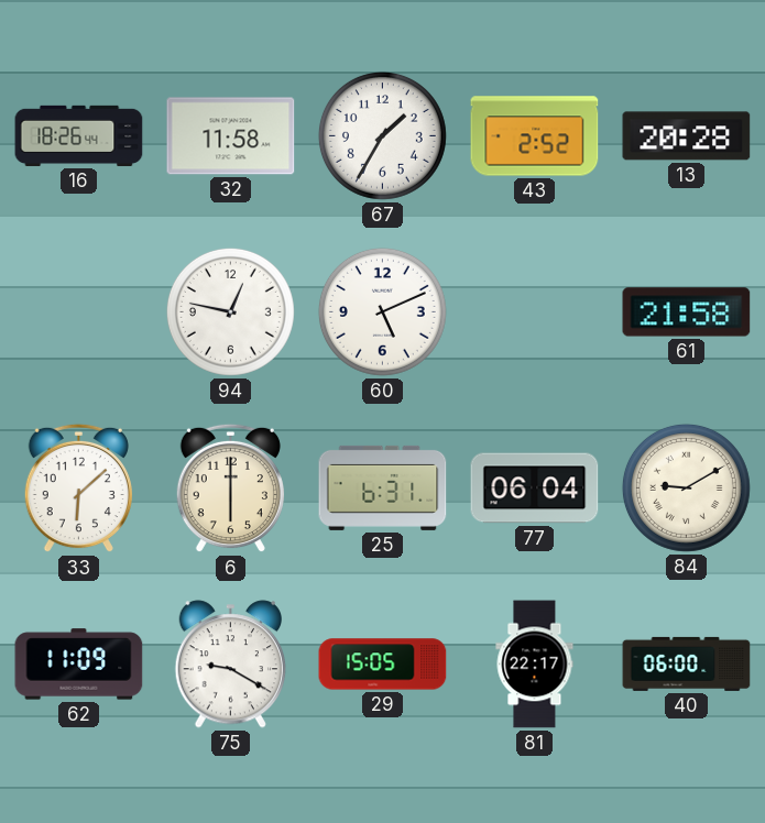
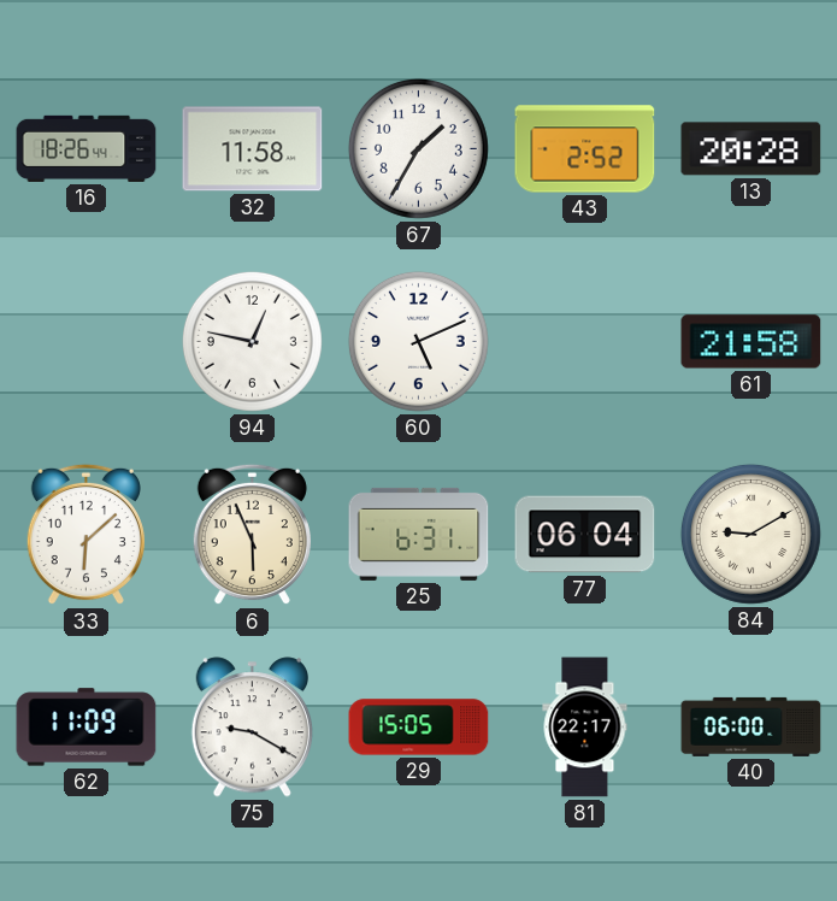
6: 6:00 -> 5:56
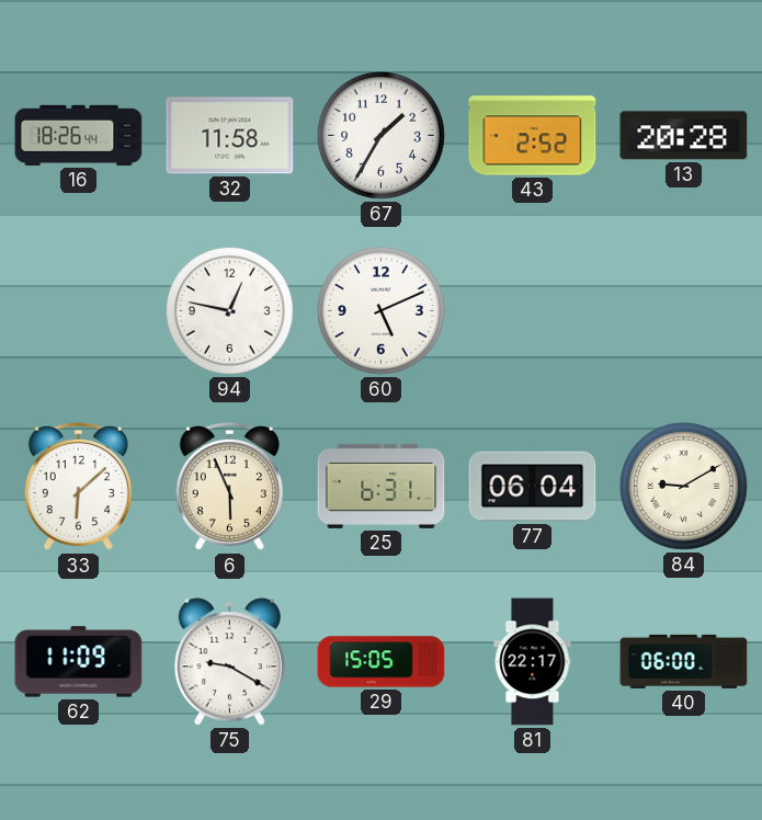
61: 21:58 -> none
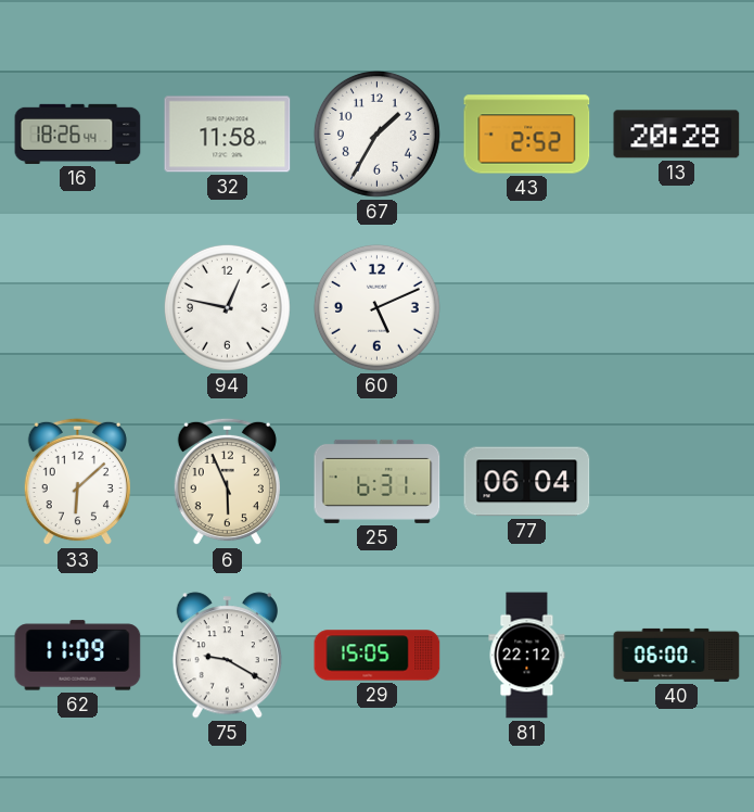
84: 9:10 -> none
81: 22:17 -> 22:12
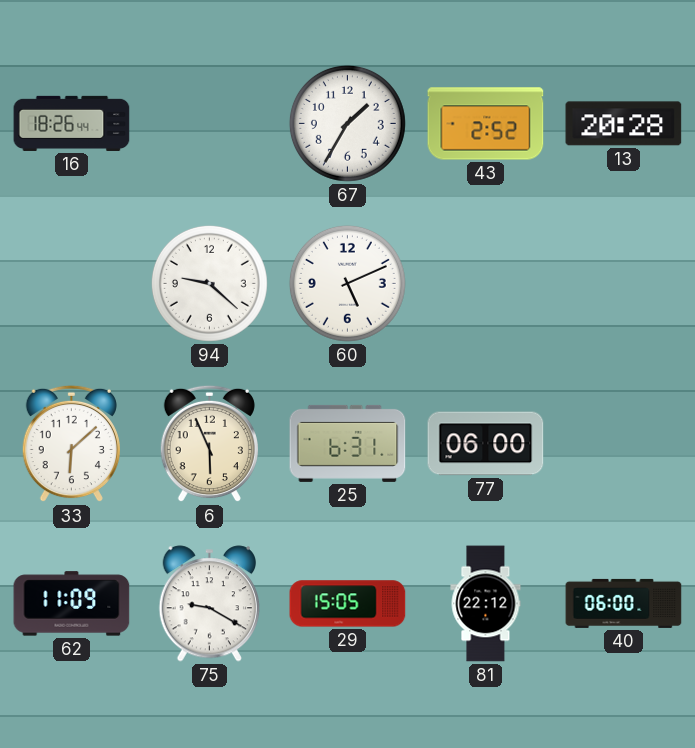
32: 11:58 -> none
94: 12:47 -> 9:22
77: 06:04 -> 06:00
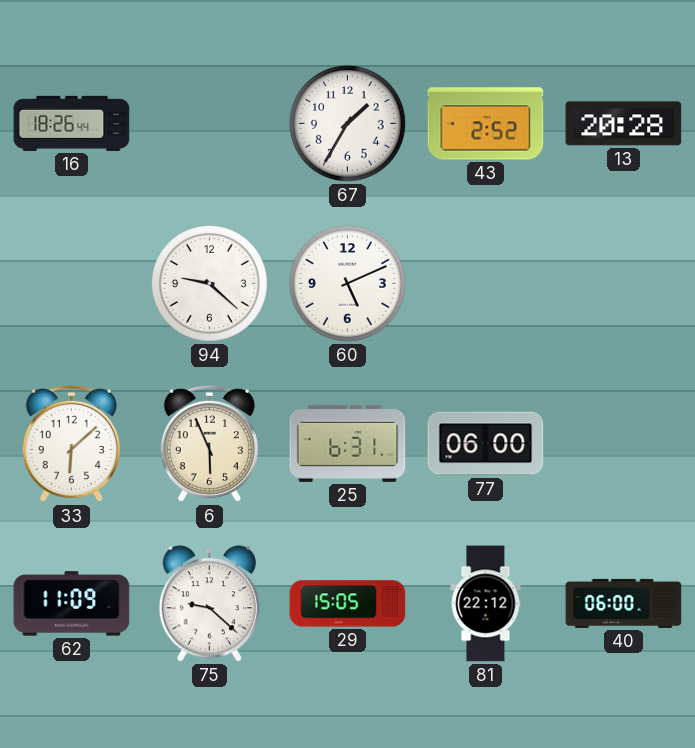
75: 9:20 -> 9:22
